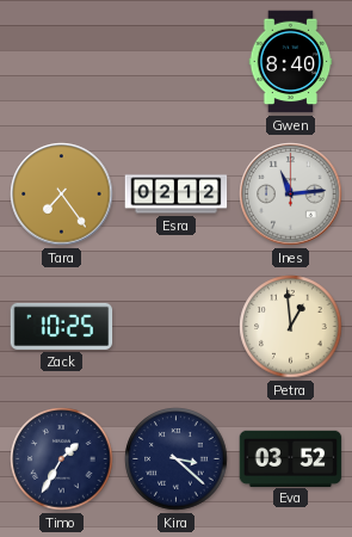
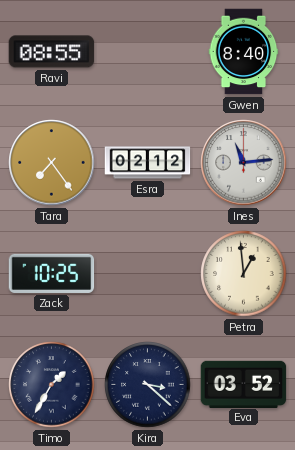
Ravi: none -> 08:55
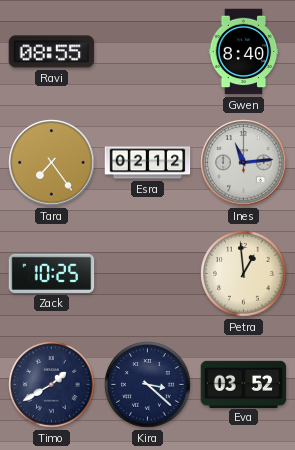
Timo: 1:35 -> 1:40
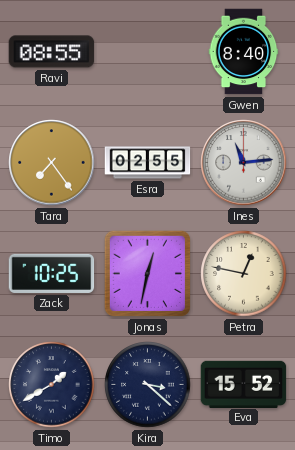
Esra: 02:12 -> 02:55
Jonas: none -> 12:32
Petra: 12:59 -> 12:47
Eva: 03:52 -> 15:52
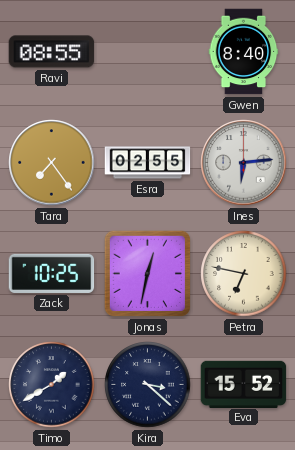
Ines: 11:14 -> 6:14
Petra: 12:47 -> 6:47
